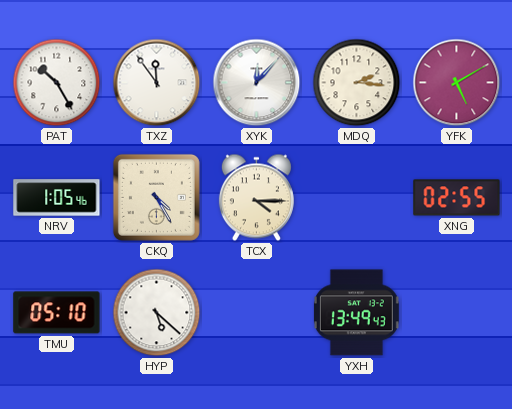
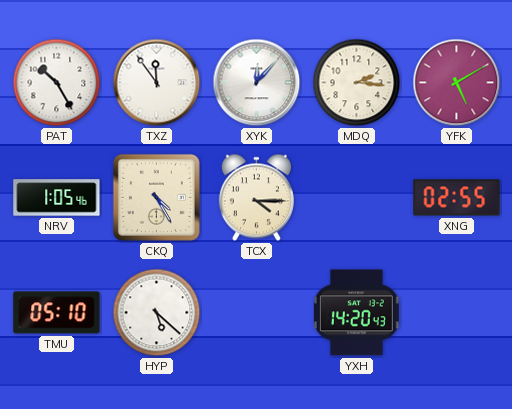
YXH: 13:49 -> 14:20
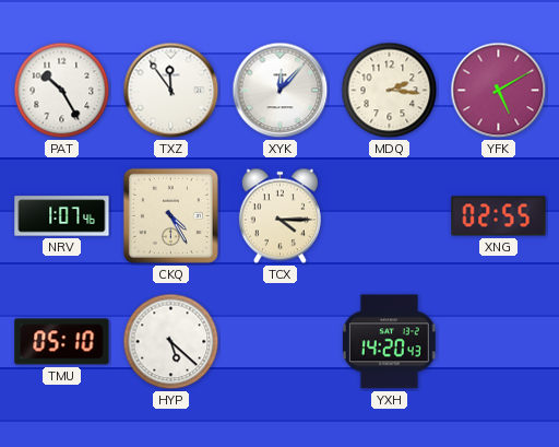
NRV: 1:05 -> 1:07
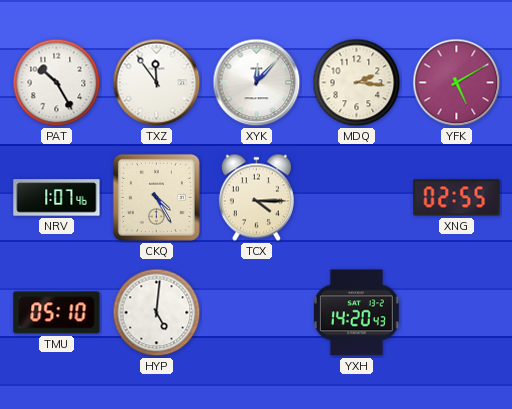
HYP: 5:22 -> 5:01
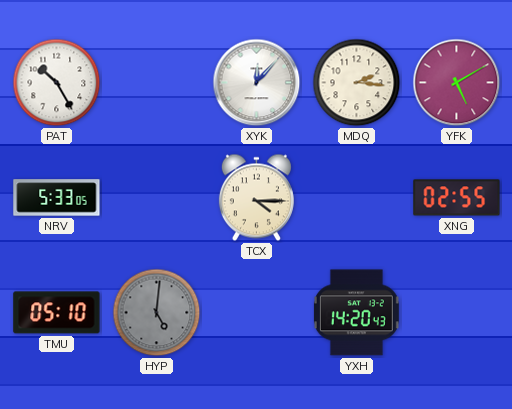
TXZ: 11:54 -> none
NRV: 1:07 -> 5:33
CKQ: 4:25 -> none
HYP dial: white -> grey
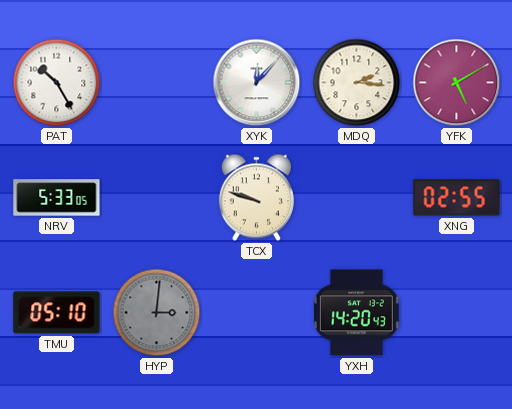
TCX: 4:15 -> 9:48
HYP: 5:01 -> 3:01
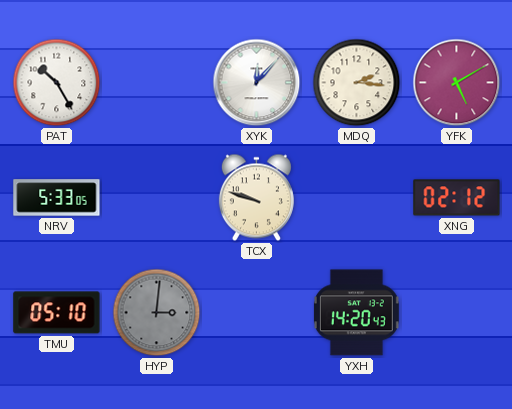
XNG: 02:55 -> 02:12
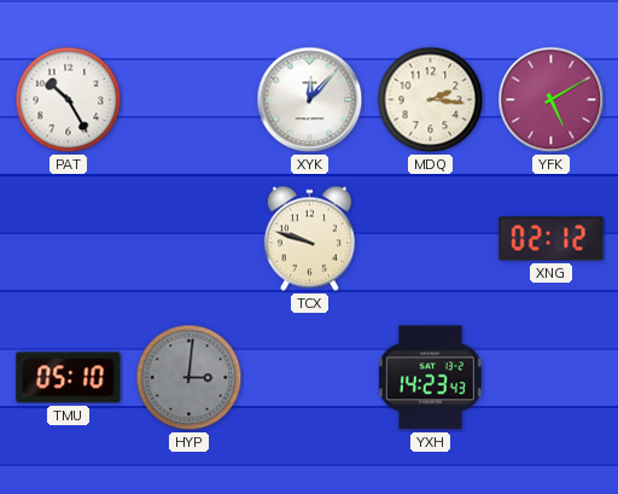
NRV: 5:33 -> none
YXH: 14:20 -> 14:23
